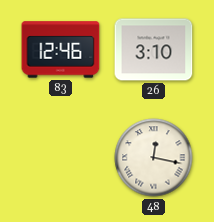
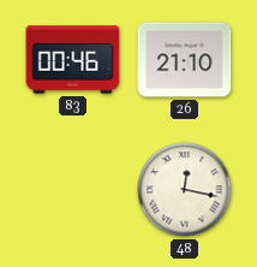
83: 12:46 -> 00:46
26: 3:10 -> 21:10
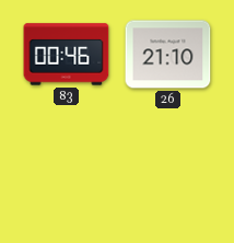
48: 12:17 -> none
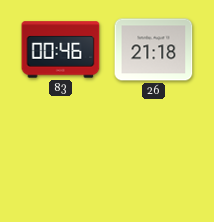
26: 21:10 -> 21:18
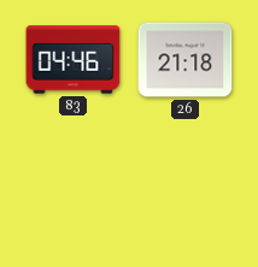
83: 00:46 -> 04:46
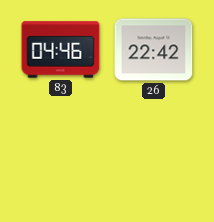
26: 21:18 -> 22:42
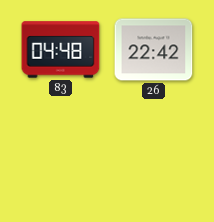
83: 04:46 -> 04:48
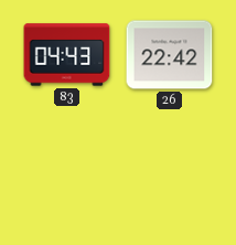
83: 04:48 -> 04:43
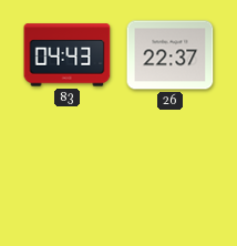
26: 22:42 -> 22:37
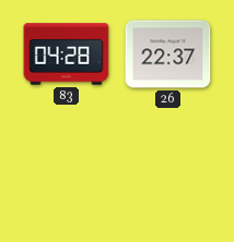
83: 04:43 -> 04:28
